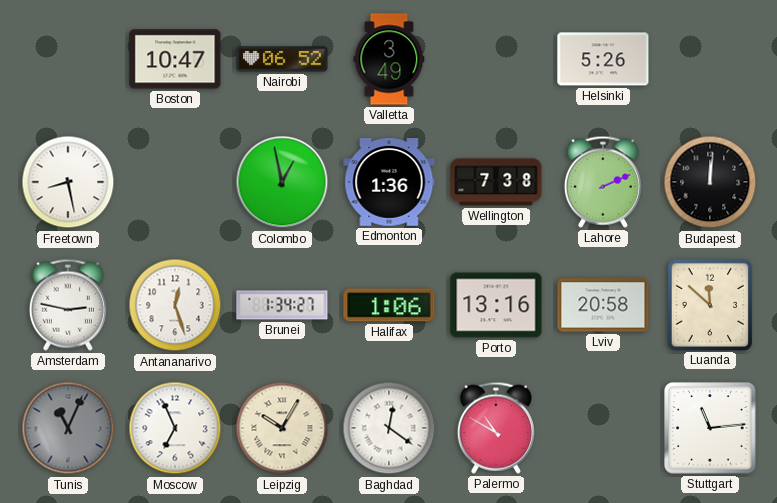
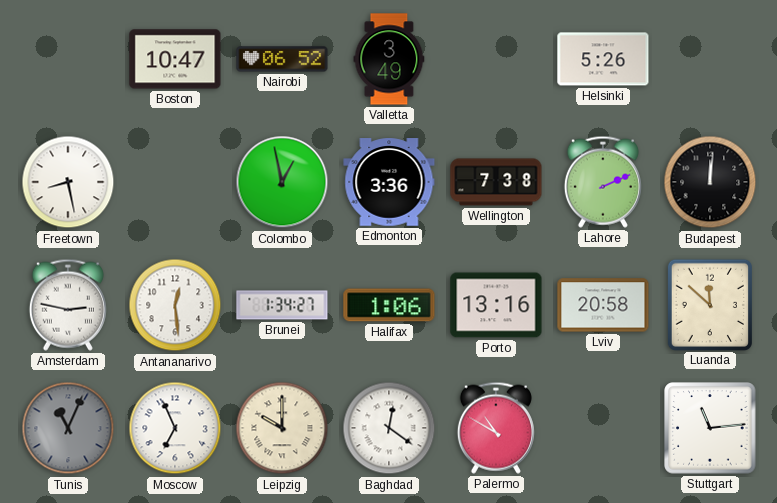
Edmonton: 1:36 -> 3:36
Antananarivo: 12:27 -> 12:29
Leipzig: 10:05 -> 10:00
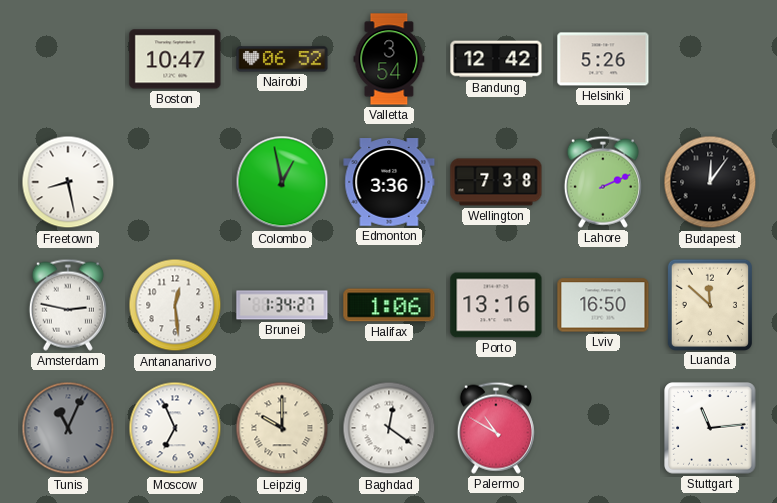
Valletta: 3:49 -> 3:54
Bandung: none -> 12:42
Budapest: 12:01 -> 12:06
Lviv: 20:58 -> 16:50
